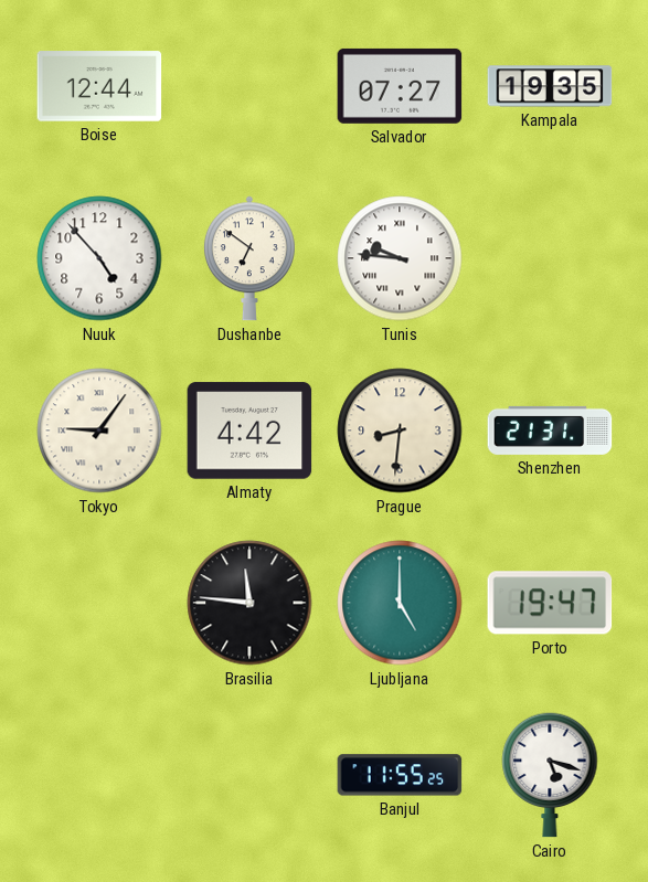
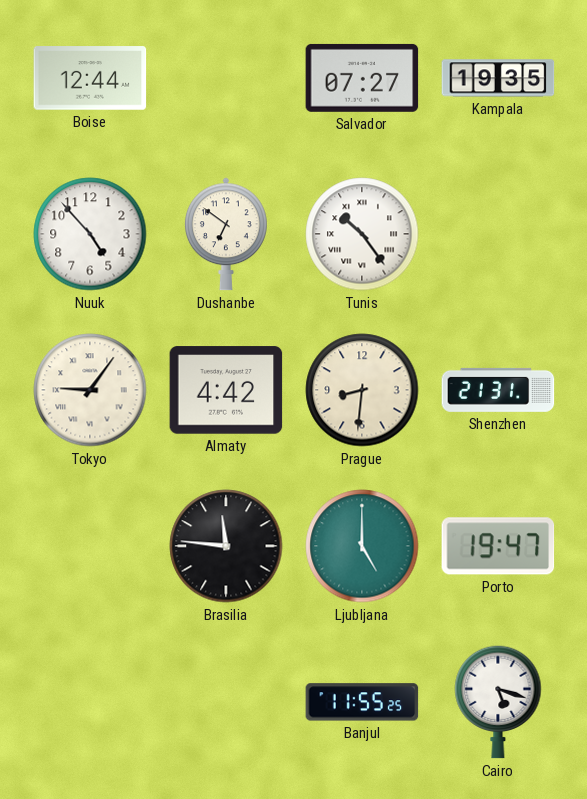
Tunis: 9:46 -> 10:24
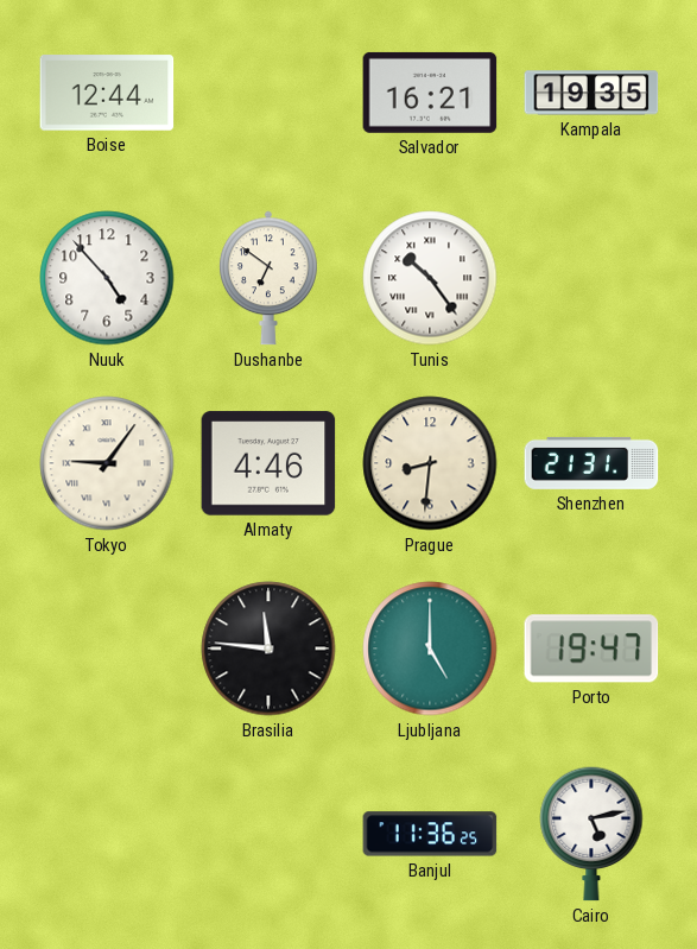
Salvador: 07:27 -> 16:21
Almaty: 4:42 -> 4:46
Banjul: 11:55 -> 11:36
Cairo: 5:18 -> 5:13
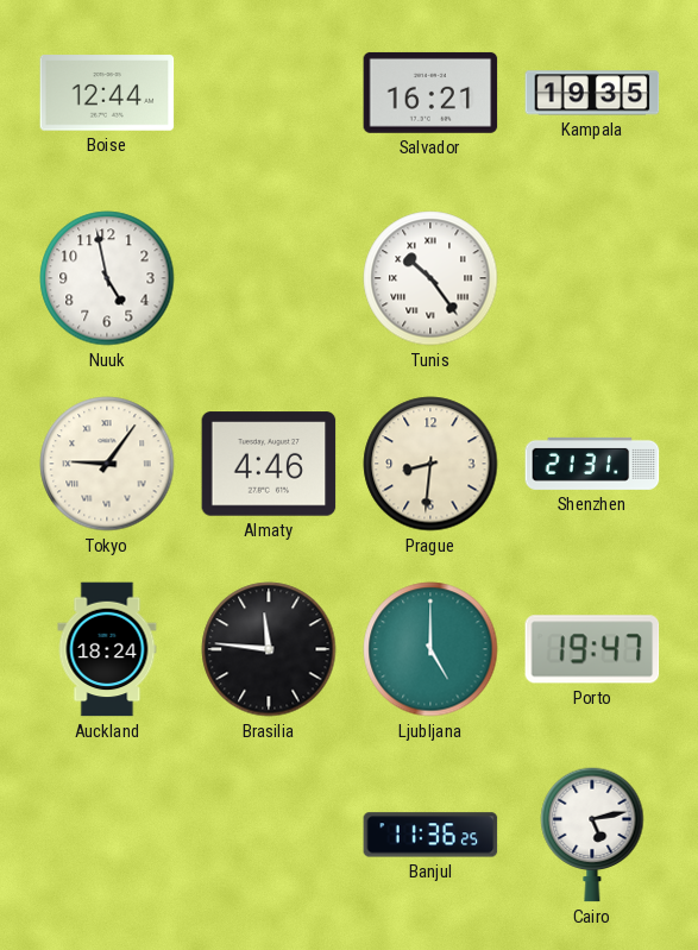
Nuuk: 4:53 -> 4:58
Dushanbe: 6:51 -> none
Auckland: none -> 18:24
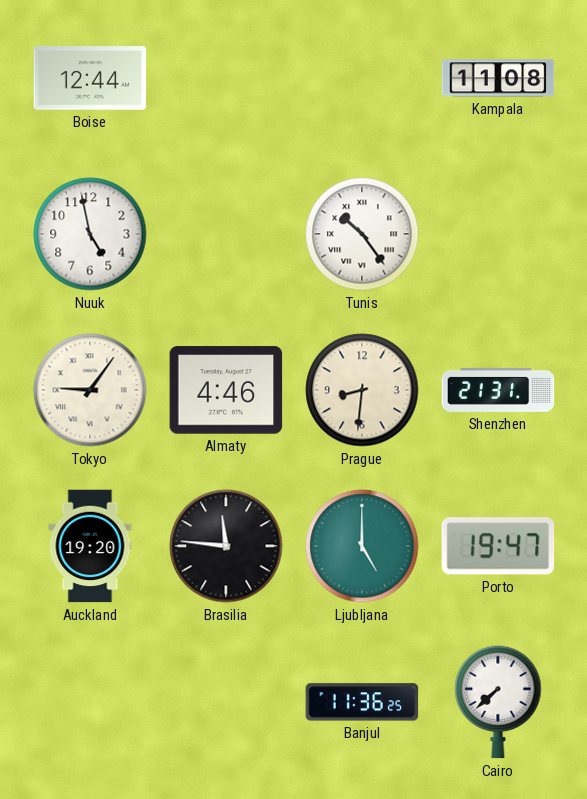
Salvador: 16:21 -> none
Kampala: 19:35 -> 11:08
Auckland: 18:24 -> 19:20
Cairo: 5:13 -> 7:38
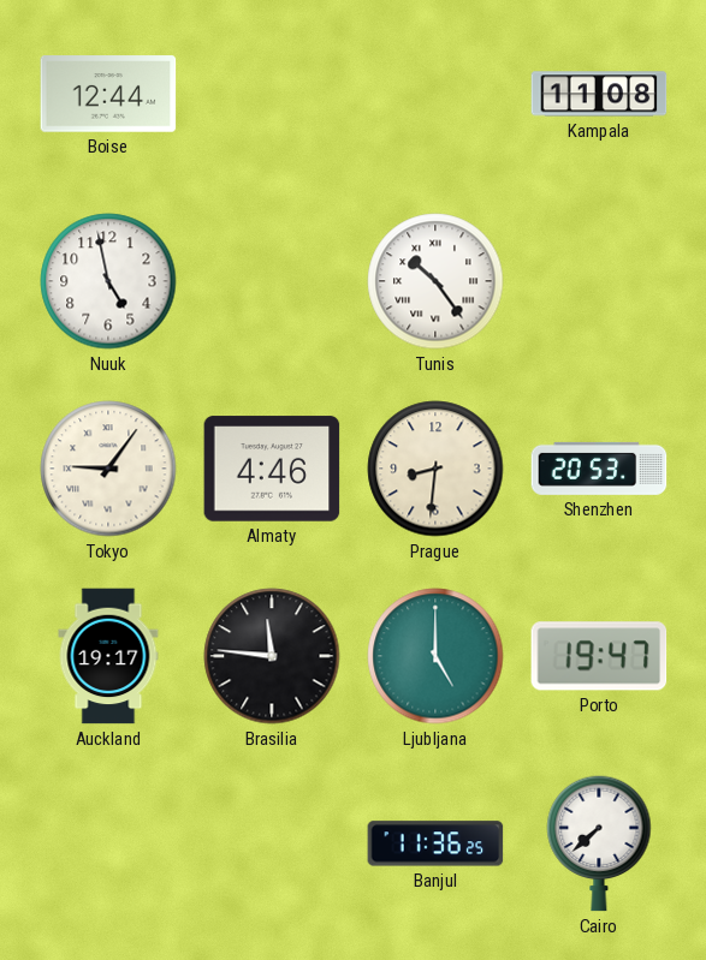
Shenzhen: 21:31 -> 20:53
Auckland: 19:20 -> 19:17
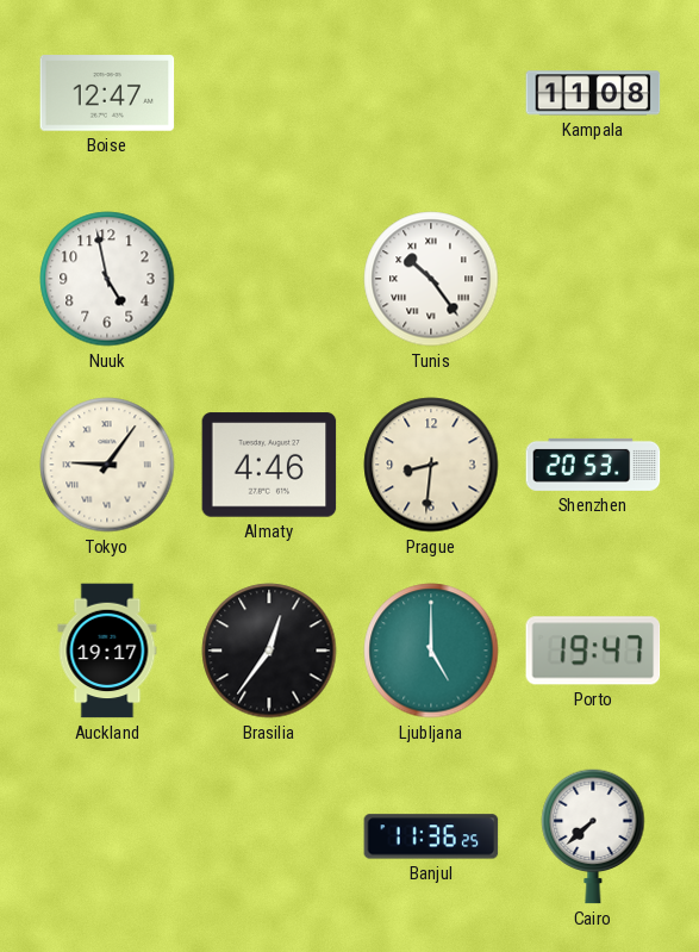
Boise: 12:44 -> 12:47
Brasilia: 11:46 -> 12:36
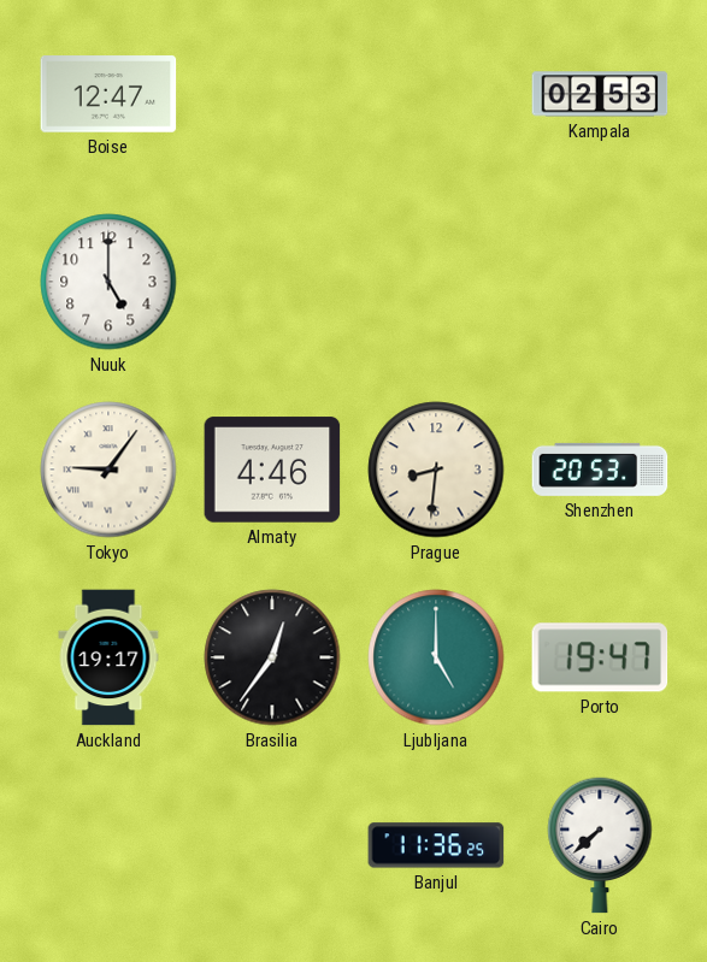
Kampala: 11:08 -> 02:53
Nuuk: 4:58 -> 5:00
Tunis: 10:24 -> none
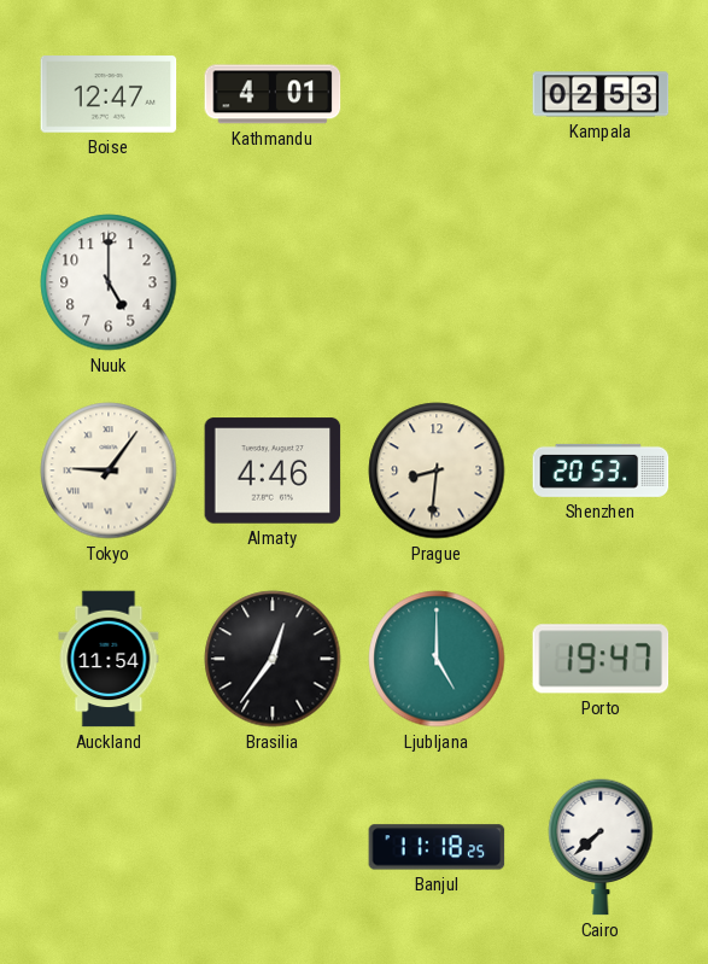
Kathmandu: none -> 4:01
Auckland: 19:17 -> 11:54
Banjul: 11:36 -> 11:18
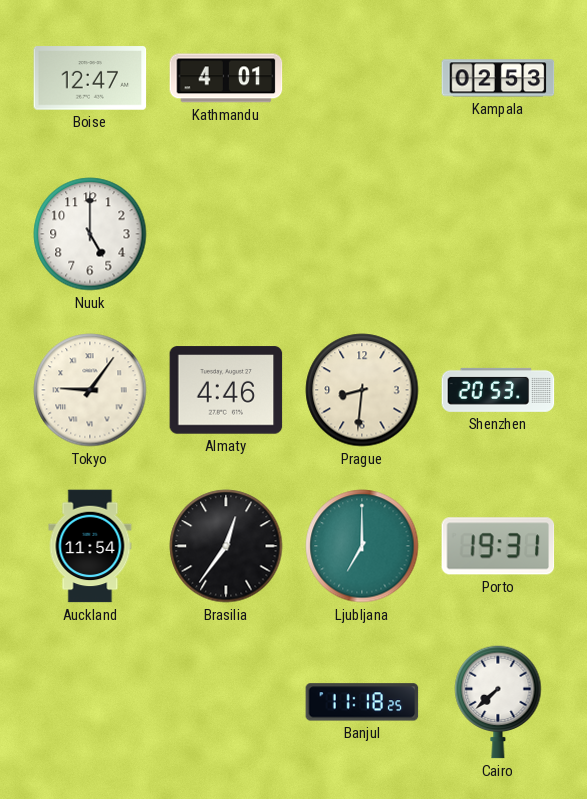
Ljubljana: 5:00 -> 7:00
Porto: 19:47 -> 19:31
